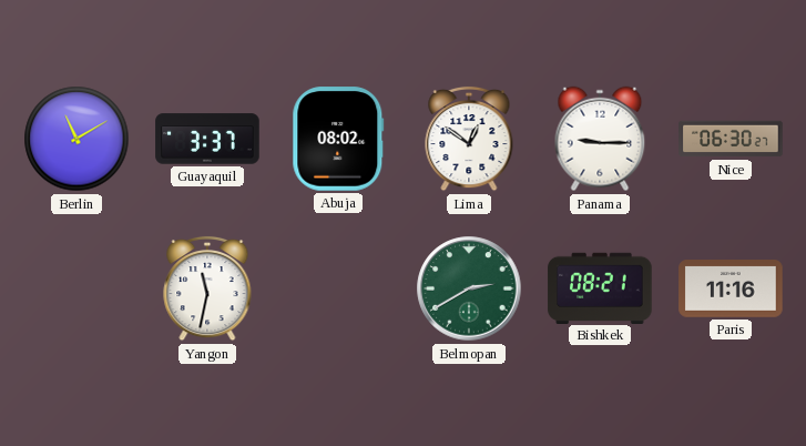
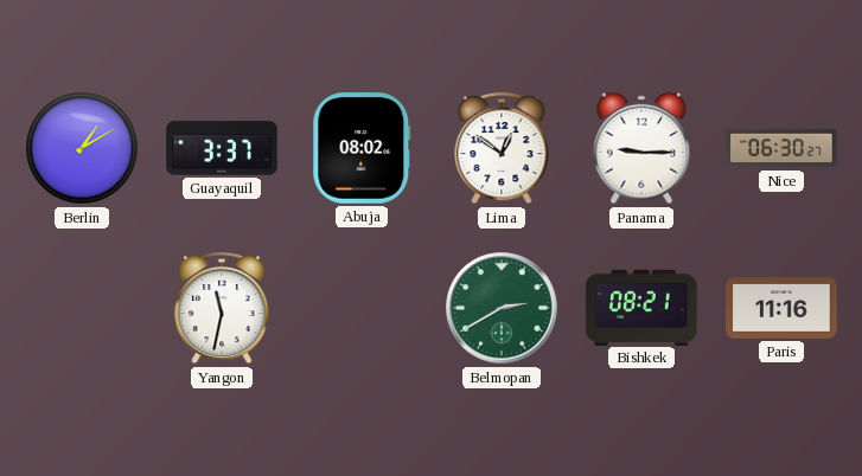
Berlin: 11:10 -> 1:10
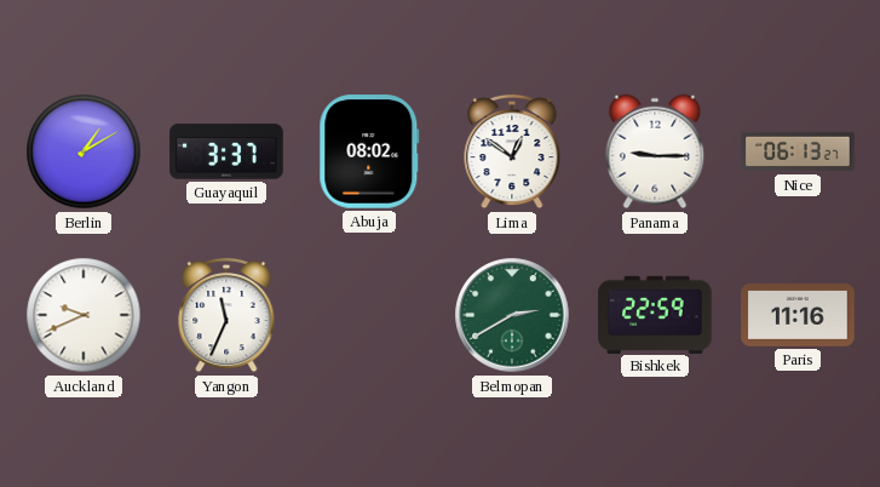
Nice: 06:30 -> 06:13
Auckland: none -> 9:41
Yangon: 11:32 -> 11:34
Bishkek: 08:21 -> 22:59
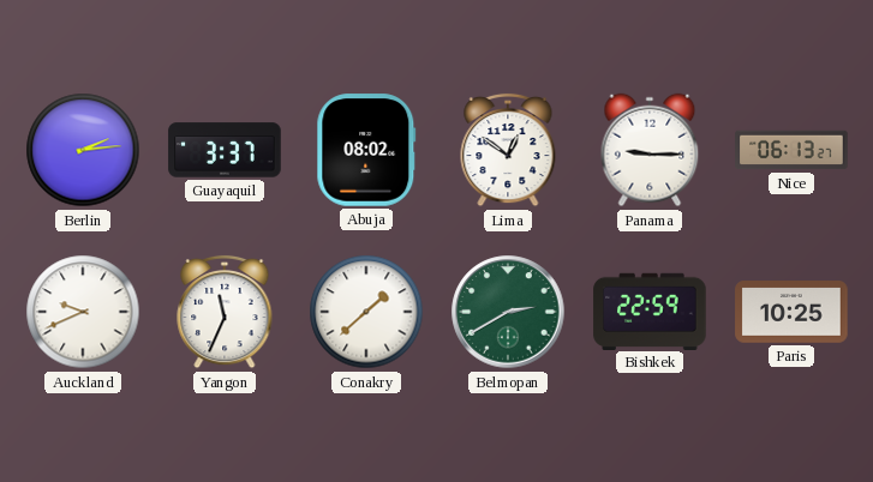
Berlin: 1:10 -> 2:14
Conakry: none -> 1:38
Paris: 11:16 -> 10:25
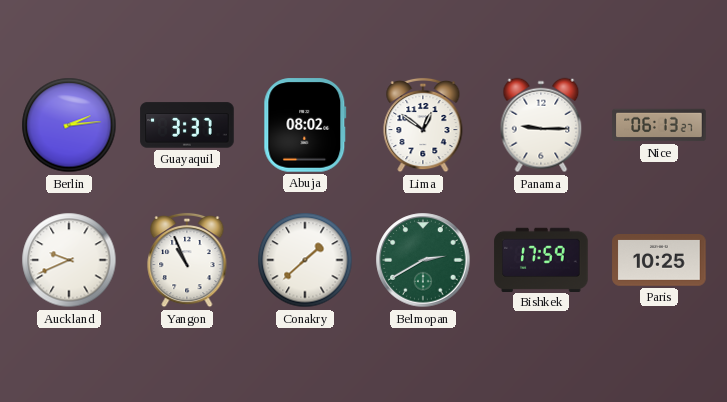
Yangon: 11:34 -> 10:56
Bishkek: 22:59 -> 17:59
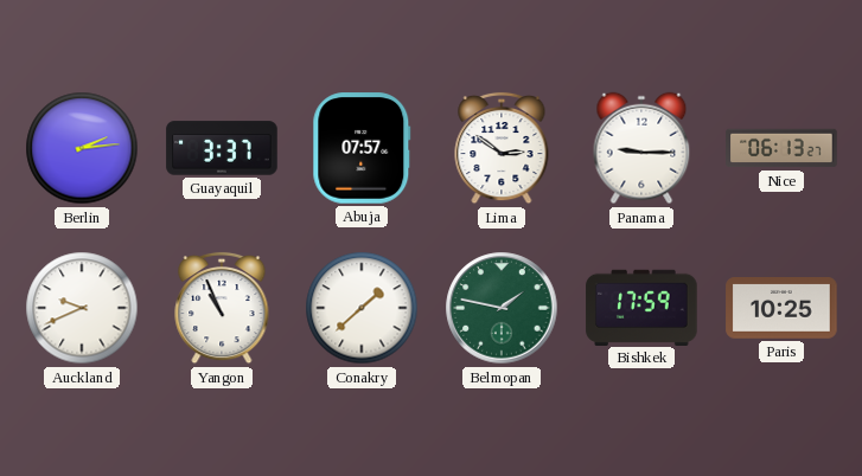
Abuja: 08:02 -> 07:57
Lima: 12:51 -> 2:51
Belmopan: 2:40 -> 1:47
